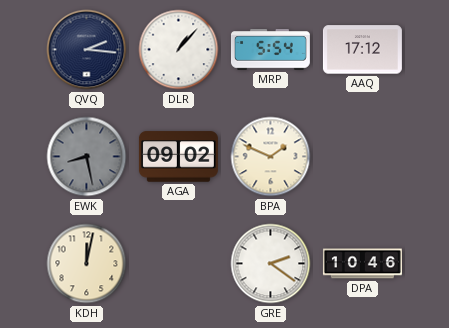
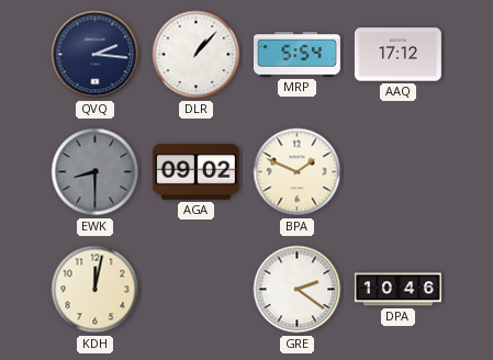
EWK: 8:28 -> 8:30
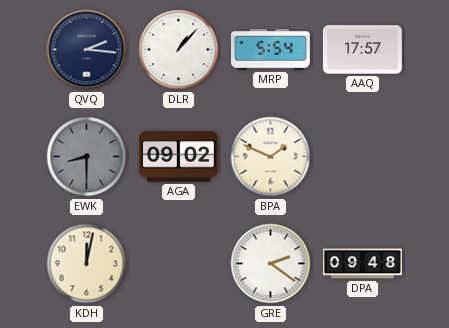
AAQ: 17:12 -> 17:57
DPA: 10:46 -> 09:48
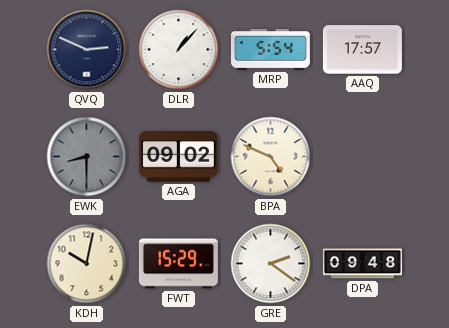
QVQ: 2:16 -> 2:49
BPA: 1:49 -> 4:49
KDH: 12:02 -> 10:02
FWT: none -> 15:29
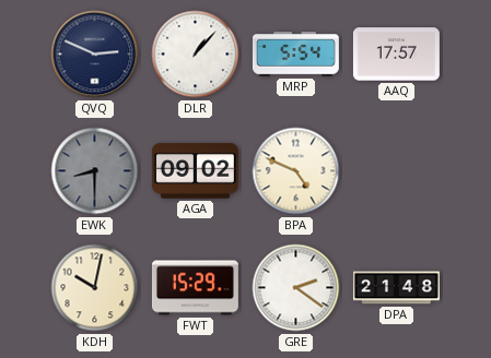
DPA: 09:48 -> 21:48
